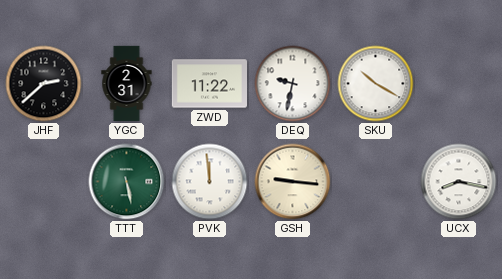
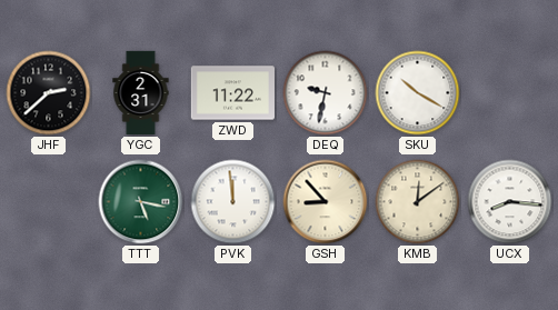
TTT: 5:28 -> 5:17
GSH: 9:16 -> 8:53
KMB: none -> 12:09
UCX: 8:17 -> 8:16
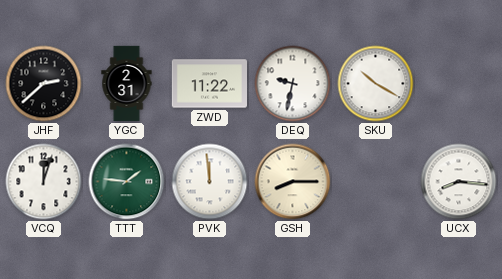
VCQ: none -> 12:03
TTT: 5:17 -> 1:46
GSH: 8:53 -> 8:15
KMB: 12:09 -> none
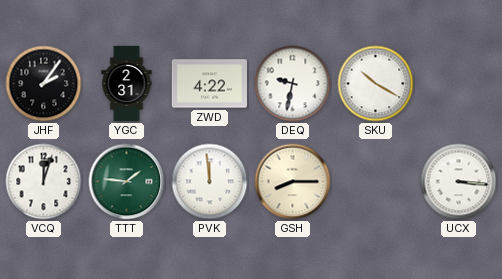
JHF: 2:38 -> 2:06
ZWD: 11:22 -> 4:22
UCX: 8:16 -> 3:16
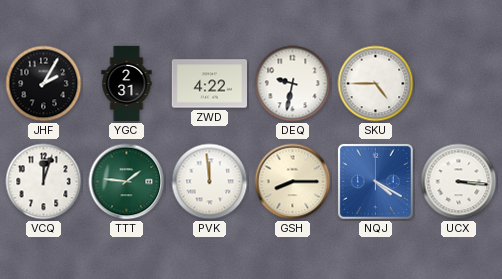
JHF: 2:06 -> 2:05
SKU: 10:20 -> 4:45
NQJ: none -> 4:20
